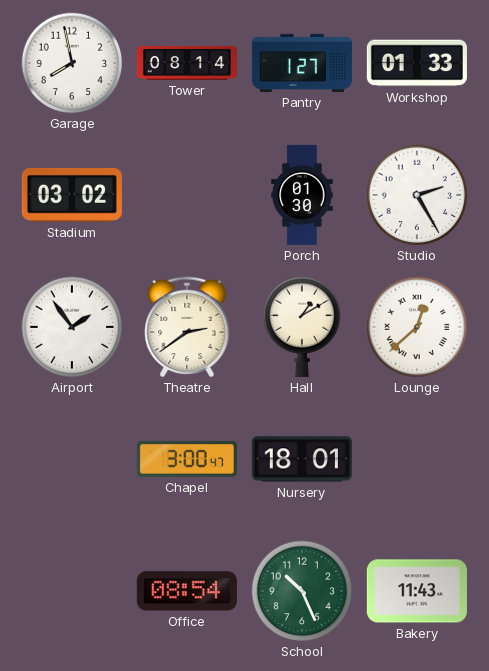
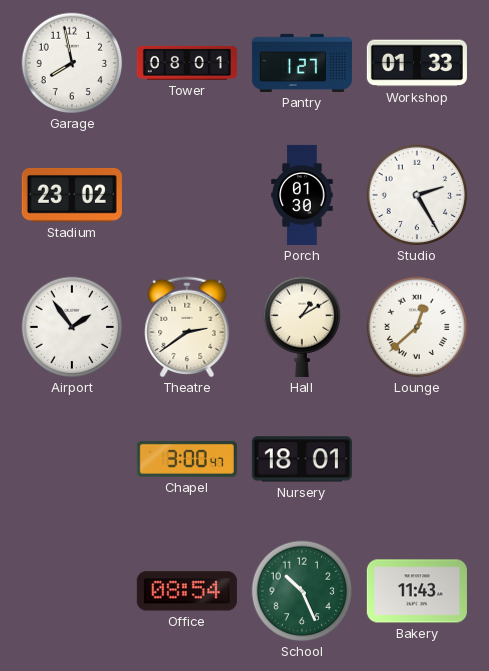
Tower: 08:14 -> 08:01
Stadium: 03:02 -> 23:02
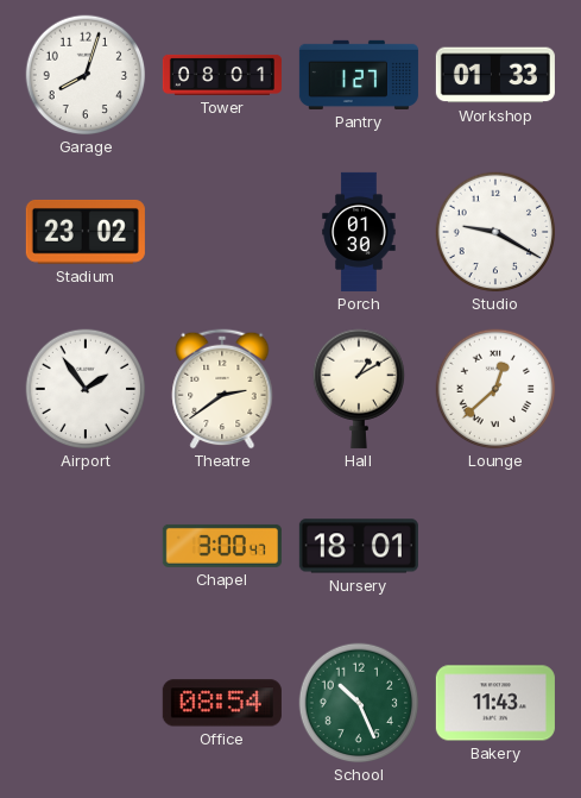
Garage: 7:58 -> 8:03
Studio: 2:25 -> 9:20
